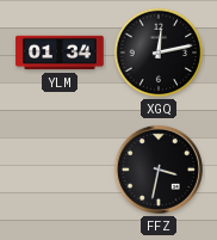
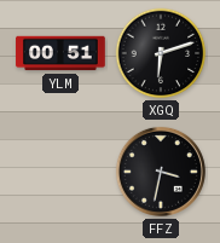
YLM: 01:34 -> 00:51
XGQ: 12:13 -> 6:12
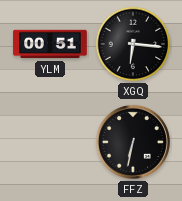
XGQ: 6:12 -> 6:16
FFZ: 3:32 -> 6:32
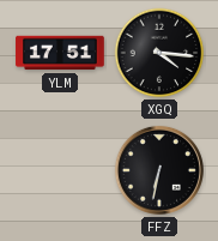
YLM: 00:51 -> 17:51
XGQ: 6:16 -> 4:16
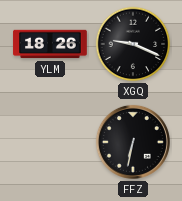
YLM: 17:51 -> 18:26
XGQ: 4:16 -> 9:19
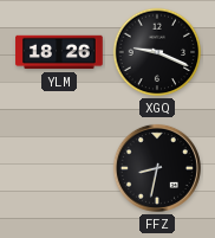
FFZ: 6:32 -> 8:32
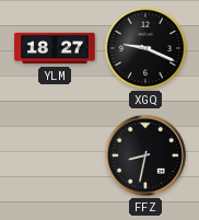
YLM: 18:26 -> 18:27
